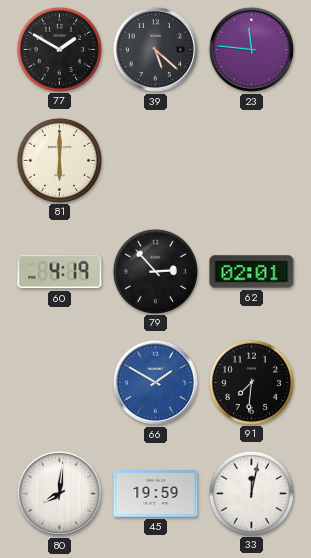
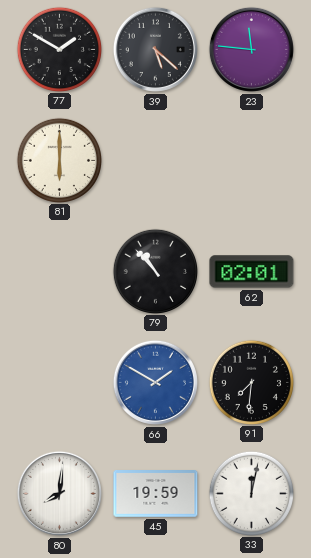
60: 4:19 -> none
79: 2:53 -> 10:53
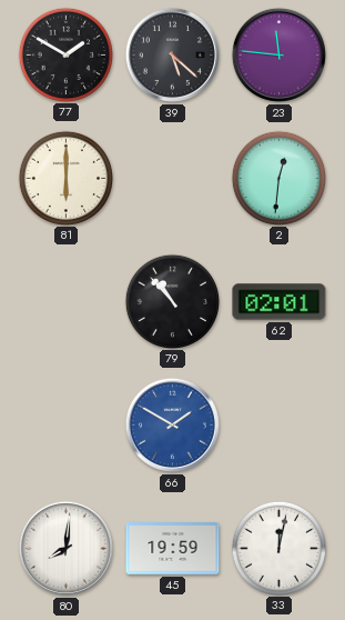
2: none -> 12:31
91: 7:31 -> none
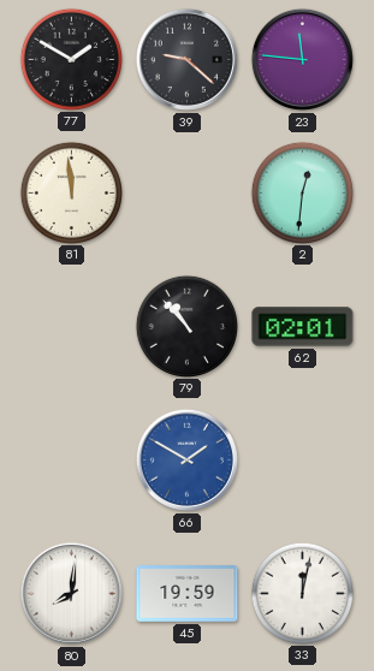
39: 5:22 -> 9:22
81: 6:00 -> 11:59
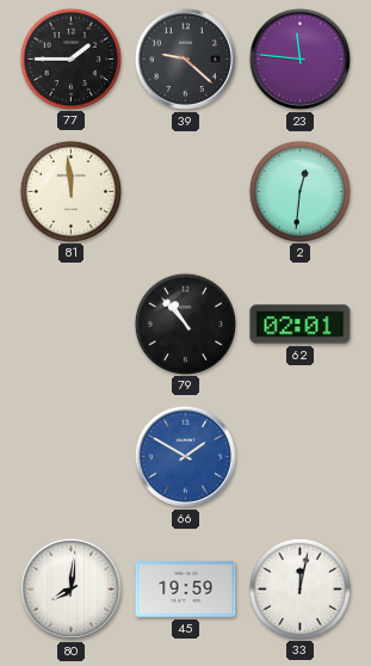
77: 1:50 -> 1:45
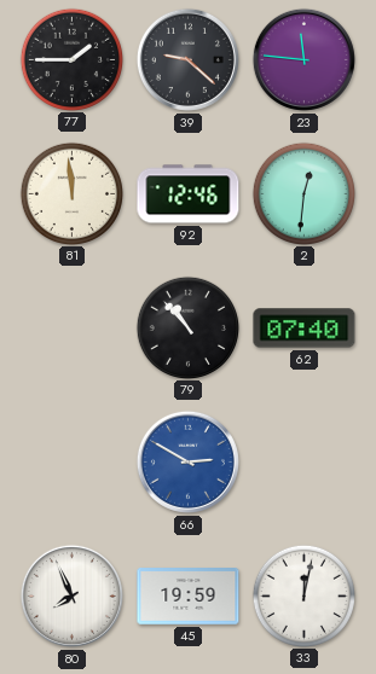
92: none -> 12:46
62: 02:01 -> 07:40
66: 1:50 -> 2:50
80: 8:01 -> 7:56
